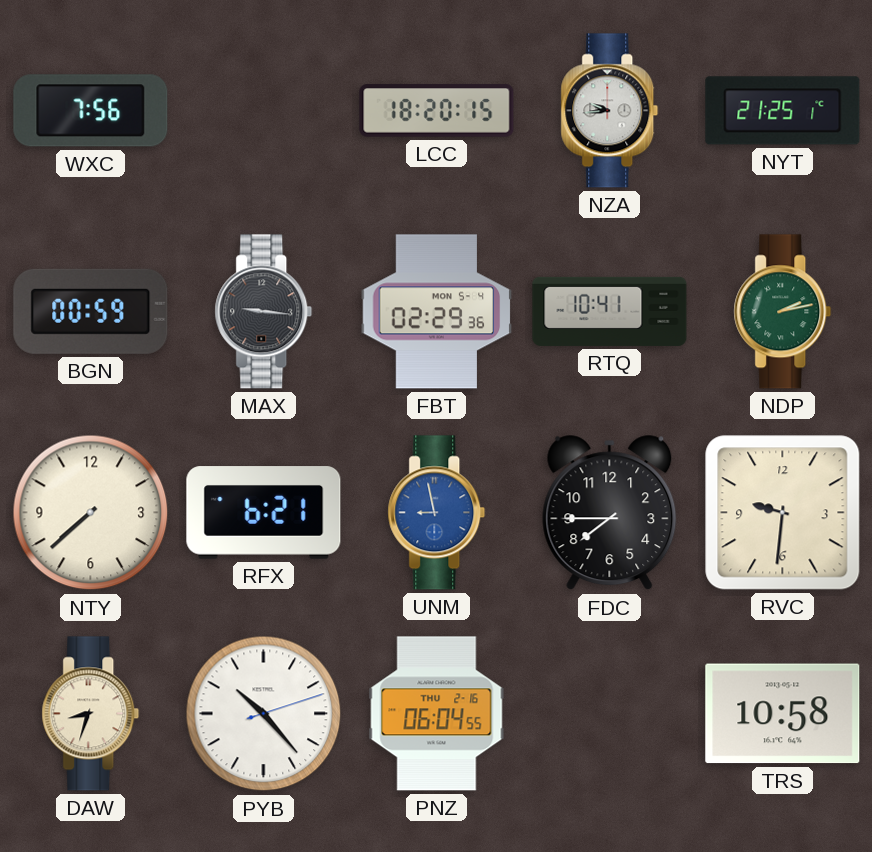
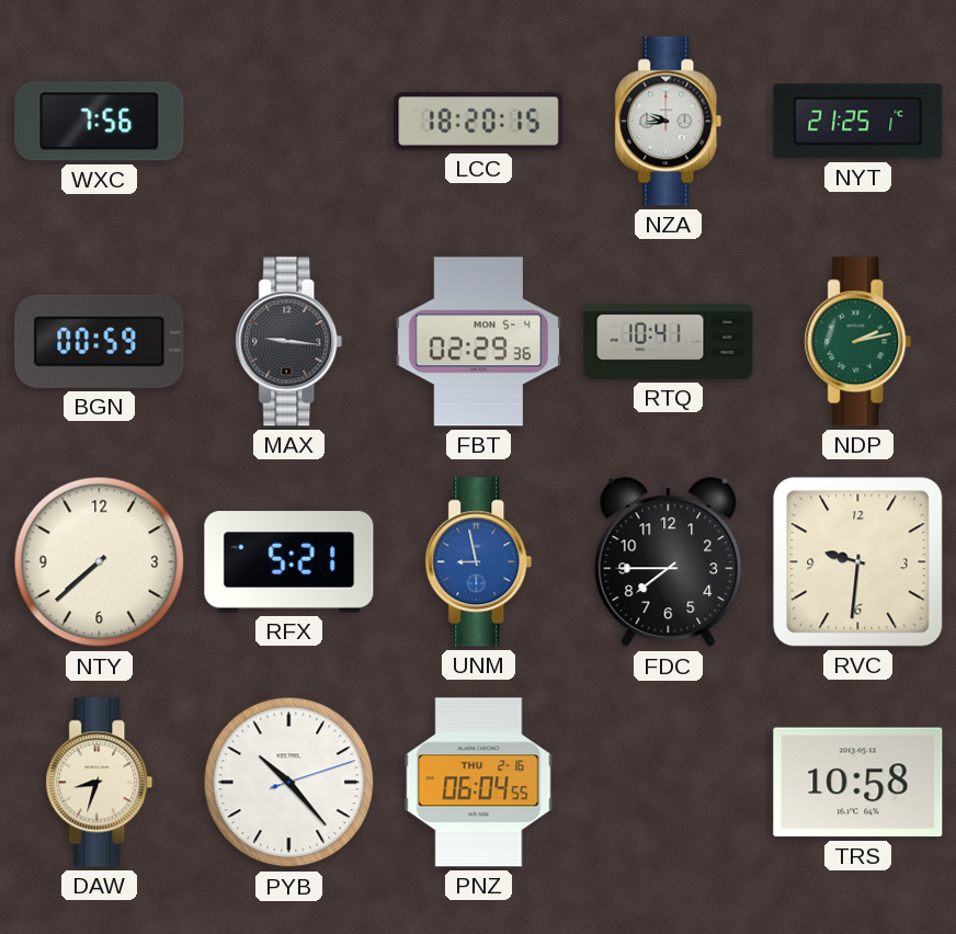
RFX: 6:21 -> 5:21
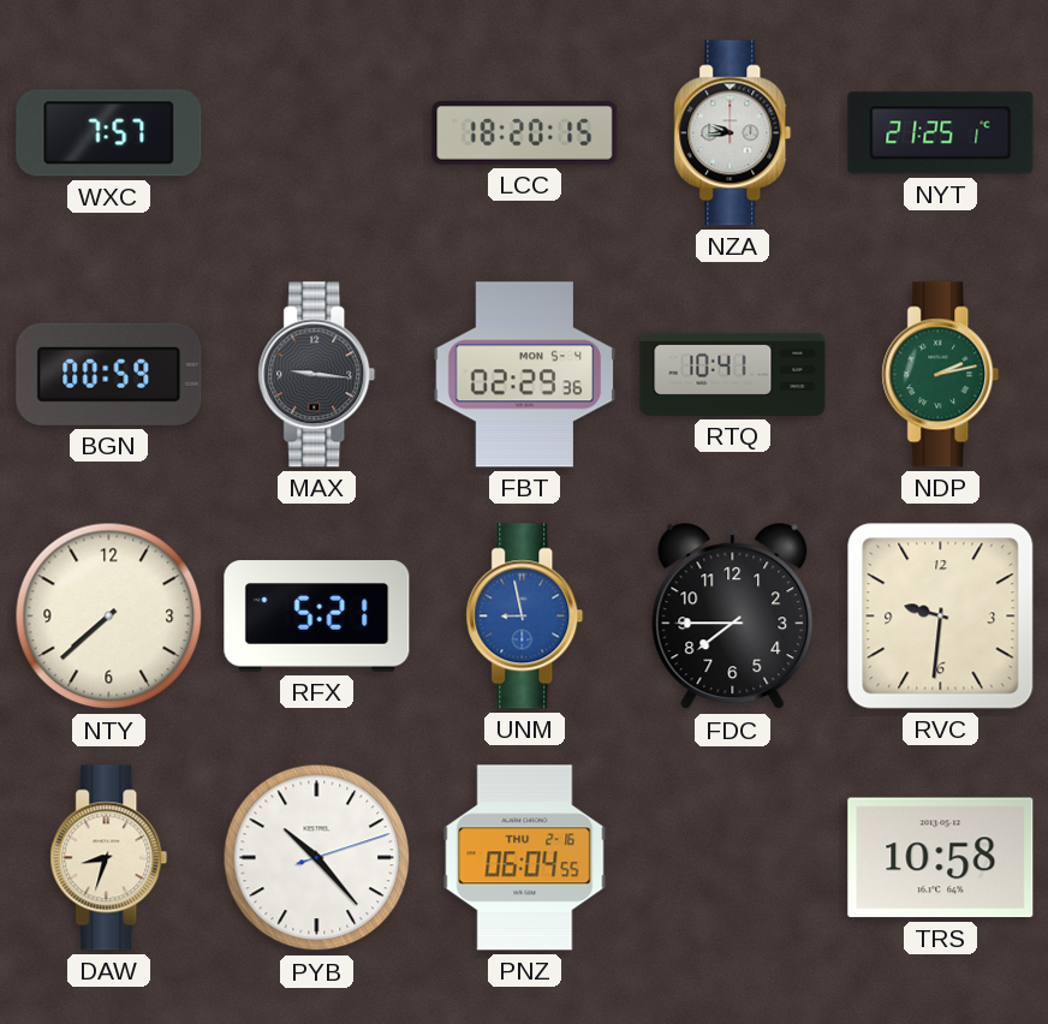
WXC: 7:56 -> 7:57
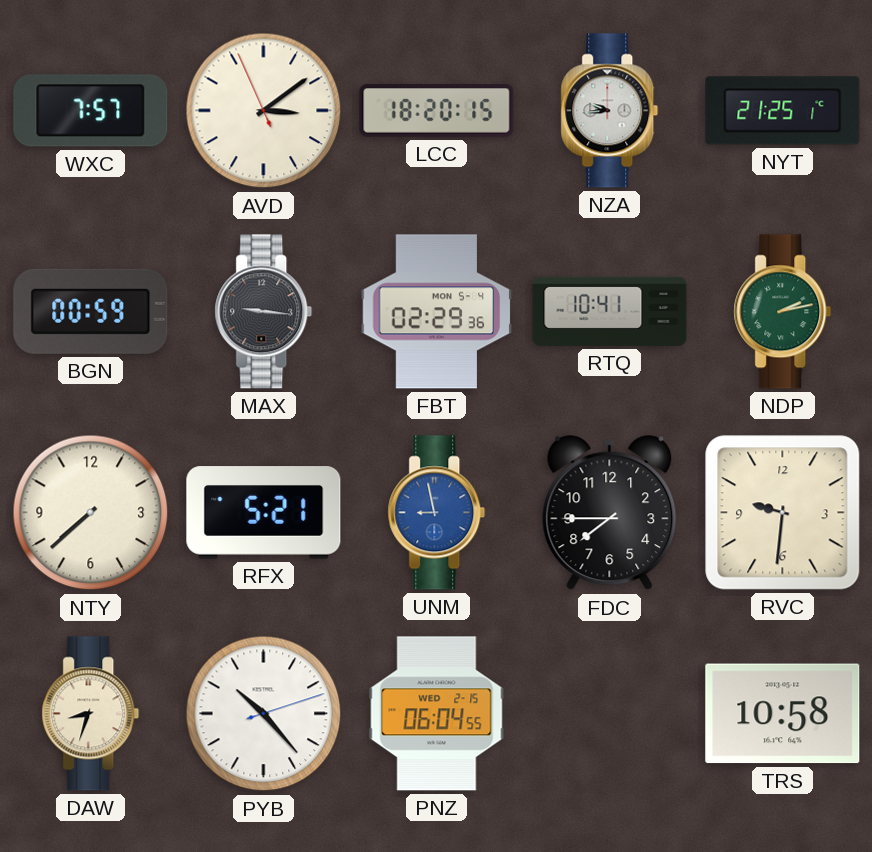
AVD: none -> 3:08
PNZ date: THU 2-16 -> WED 2-15
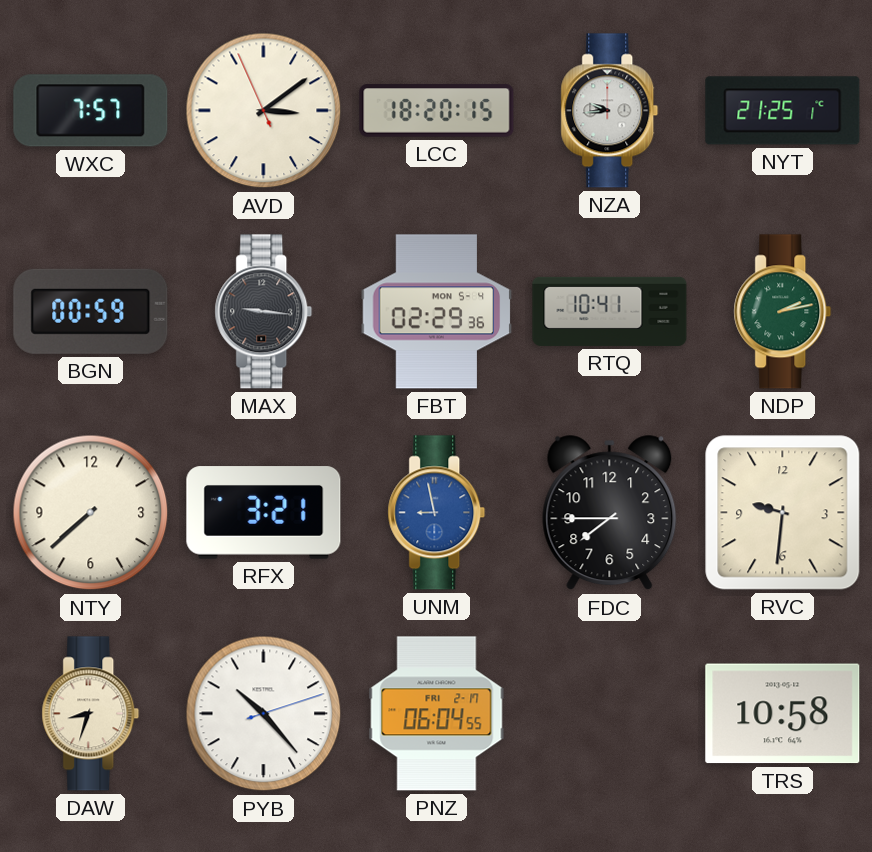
RFX: 5:21 -> 3:21
PNZ date: WED 2-15 -> FRI 2-17
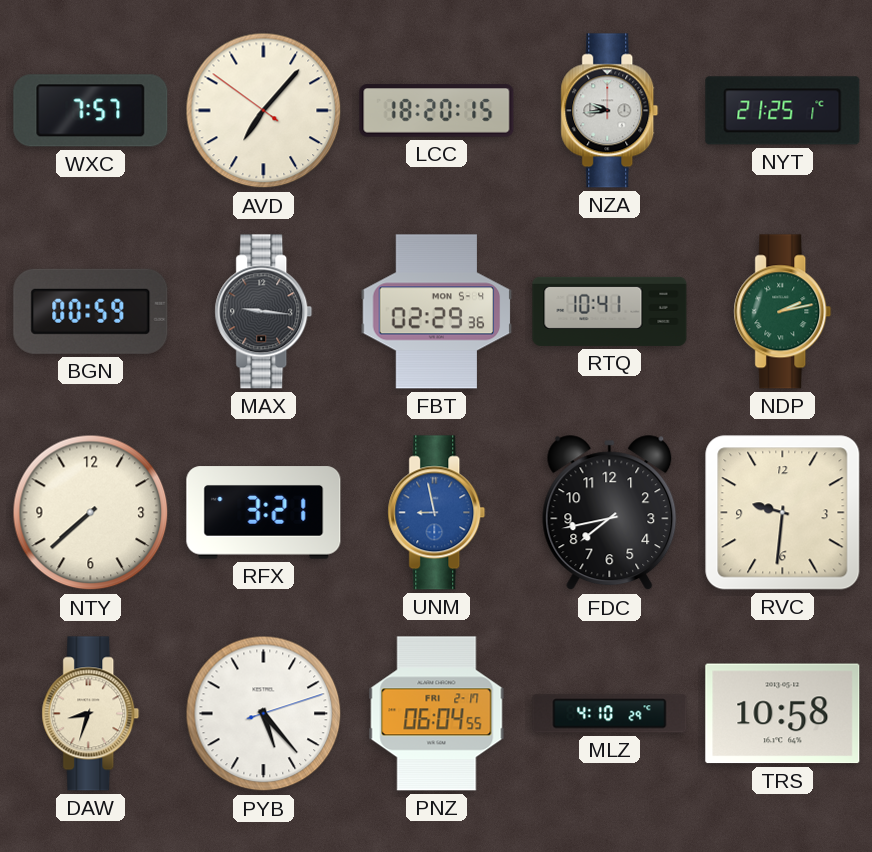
AVD: 3:08 -> 7:06
FDC: 7:45 -> 7:43
PYB: 10:23 -> 5:23
MLZ: none -> 4:10
